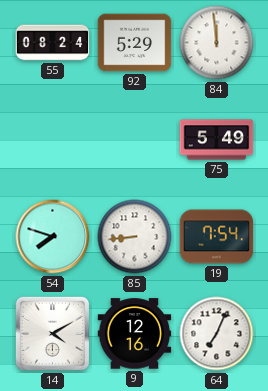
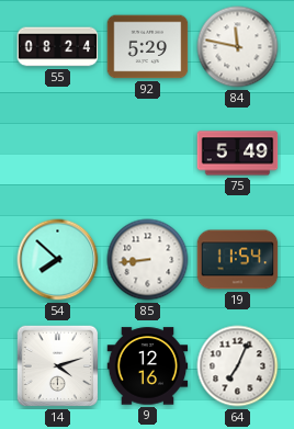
84: 11:59 -> 11:47
54: 7:48 -> 7:52
19: 7:54 -> 11:54
14: 4:10 -> 4:12
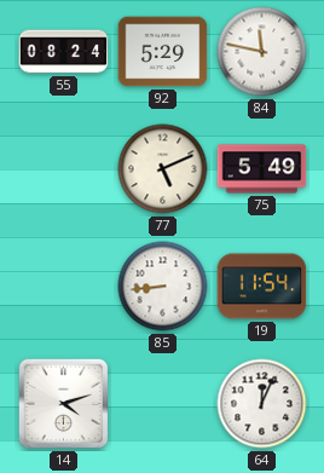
77: none -> 5:11
54: 7:52 -> none
9: 12:16 -> none
64: 7:04 -> 12:04
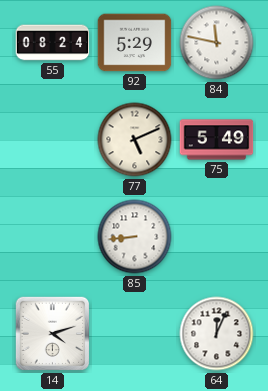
19: 11:54 -> none
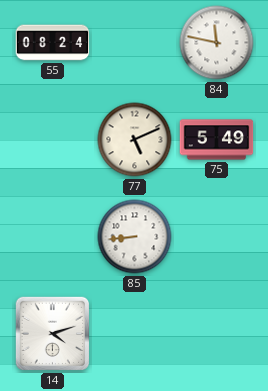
92: 5:29 -> none
64: 12:04 -> none
